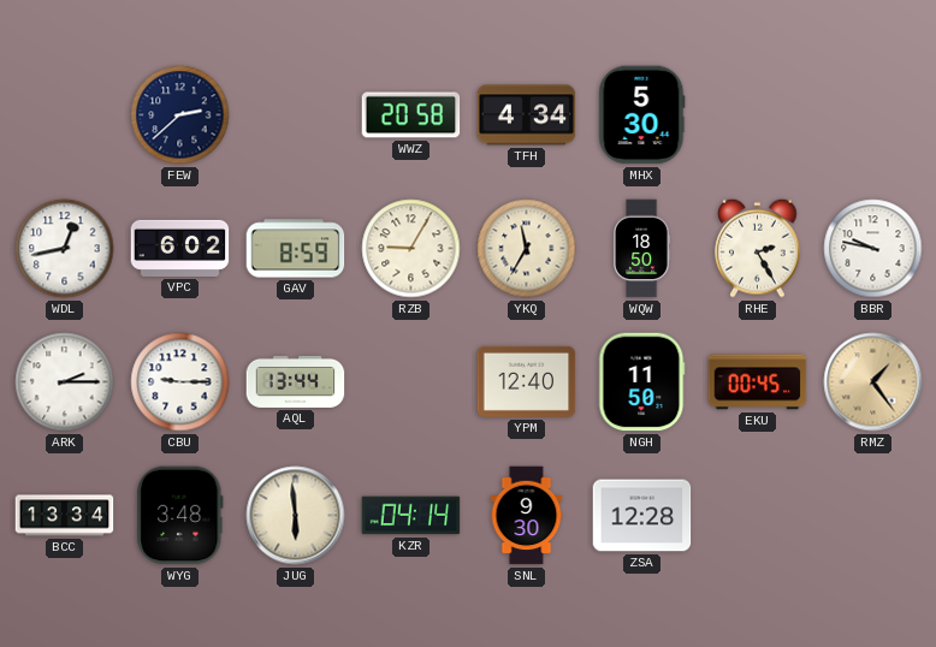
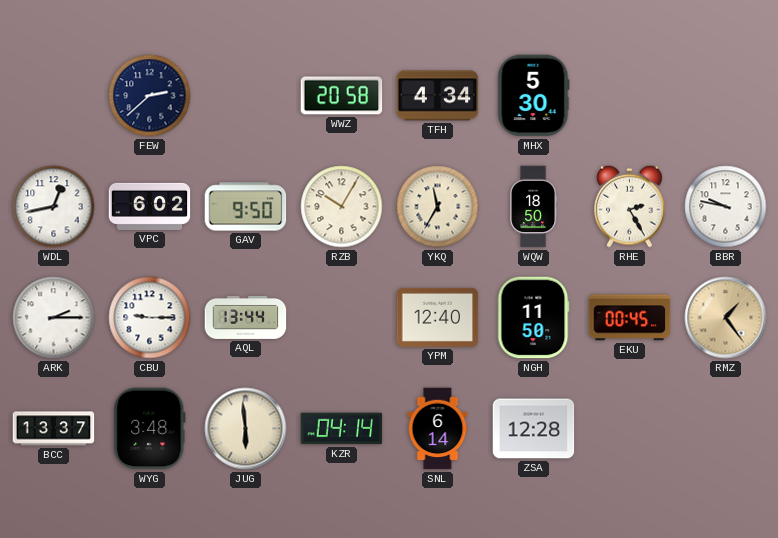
GAV: 8:59 -> 9:50
RZB: 9:05 -> 10:05
BCC: 13:34 -> 13:37
SNL: 9:30 -> 6:14
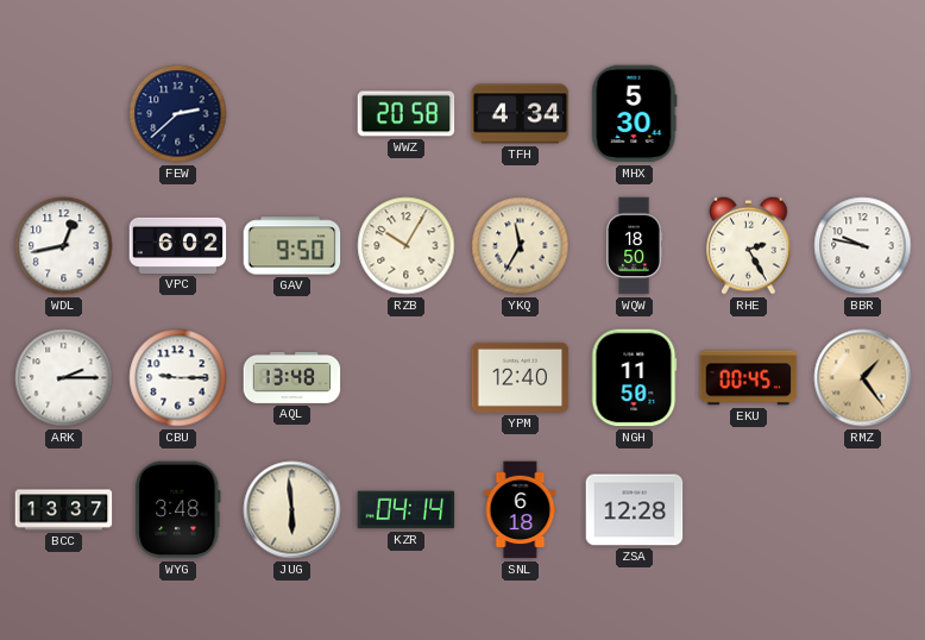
AQL: 13:44 -> 13:48
SNL: 6:14 -> 6:18
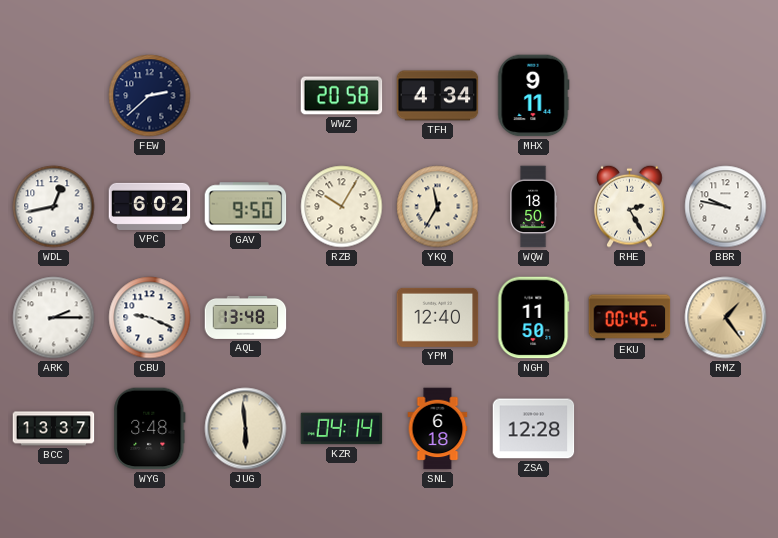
MHX: 5:30 -> 9:11
CBU: 9:15 -> 9:19
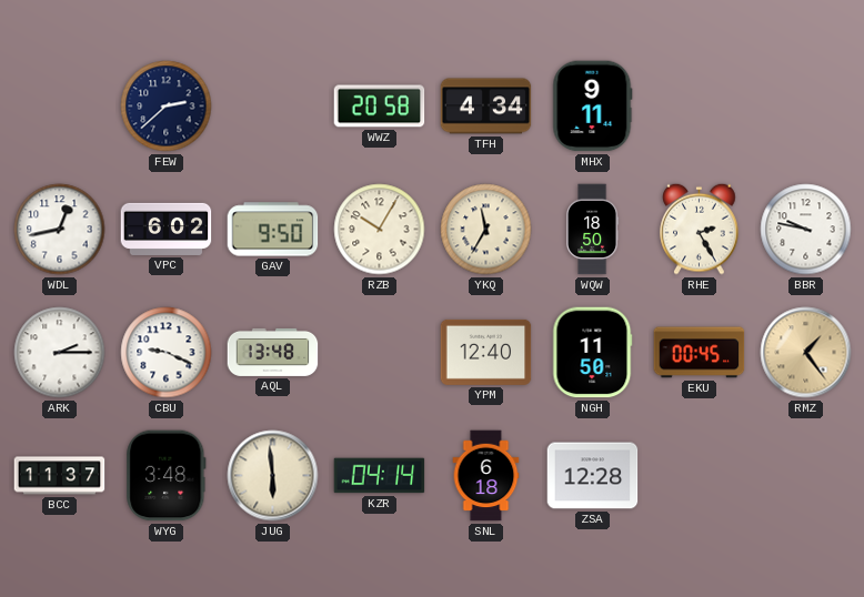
BCC: 13:37 -> 11:37
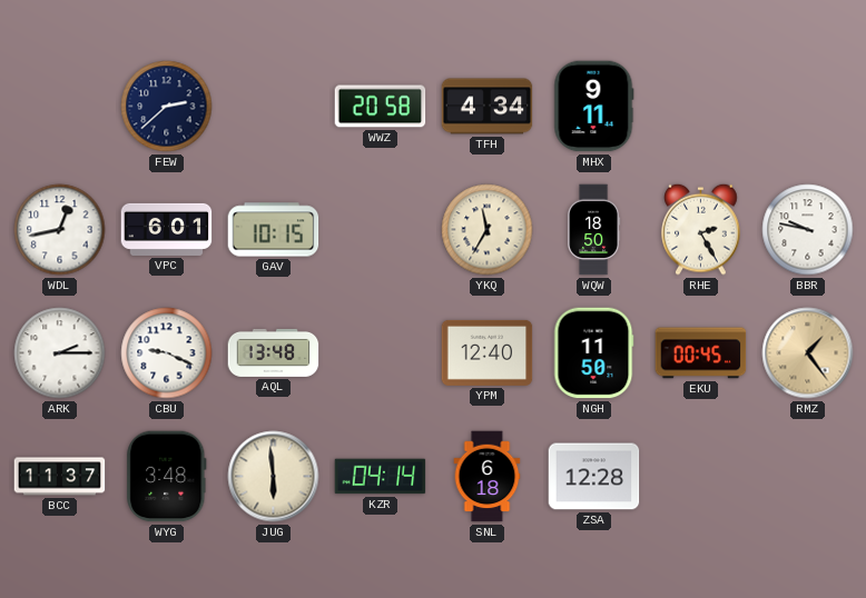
VPC: 6:02 -> 6:01
GAV: 9:50 -> 10:15
RZB: 10:05 -> none
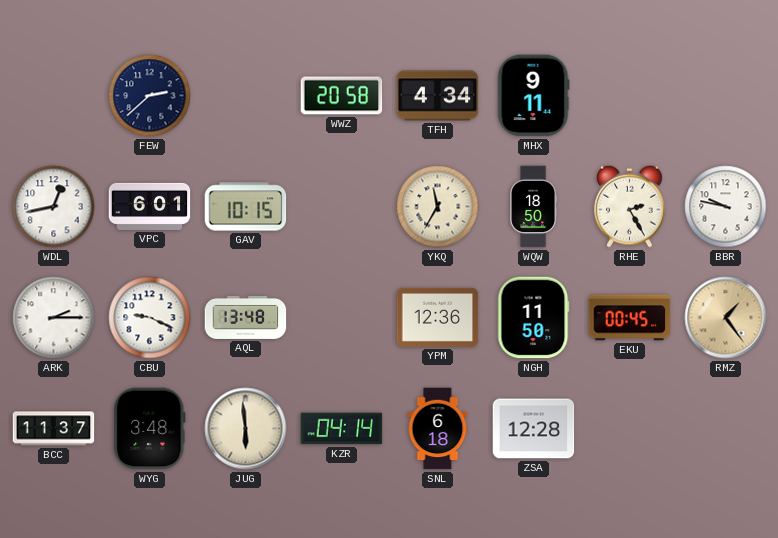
YPM: 12:40 -> 12:36
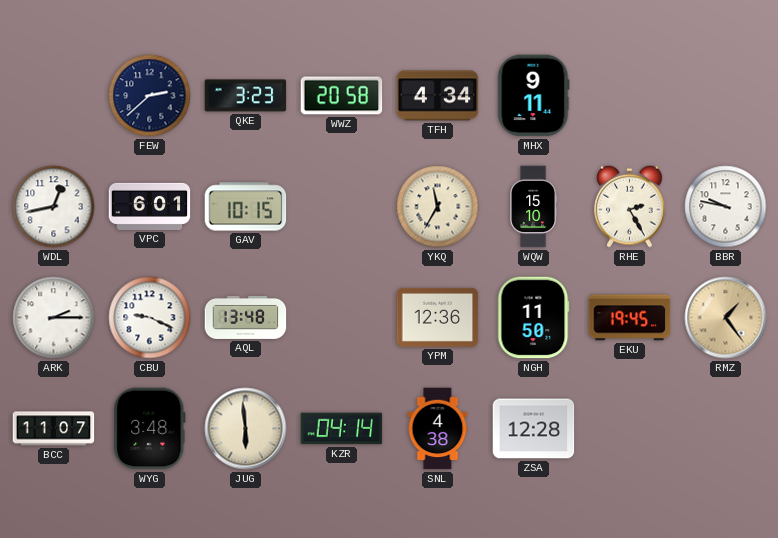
QKE: none -> 3:23
WQW: 18:50 -> 15:10
EKU: 00:45 -> 19:45
BCC: 11:37 -> 11:07
SNL: 6:18 -> 4:38
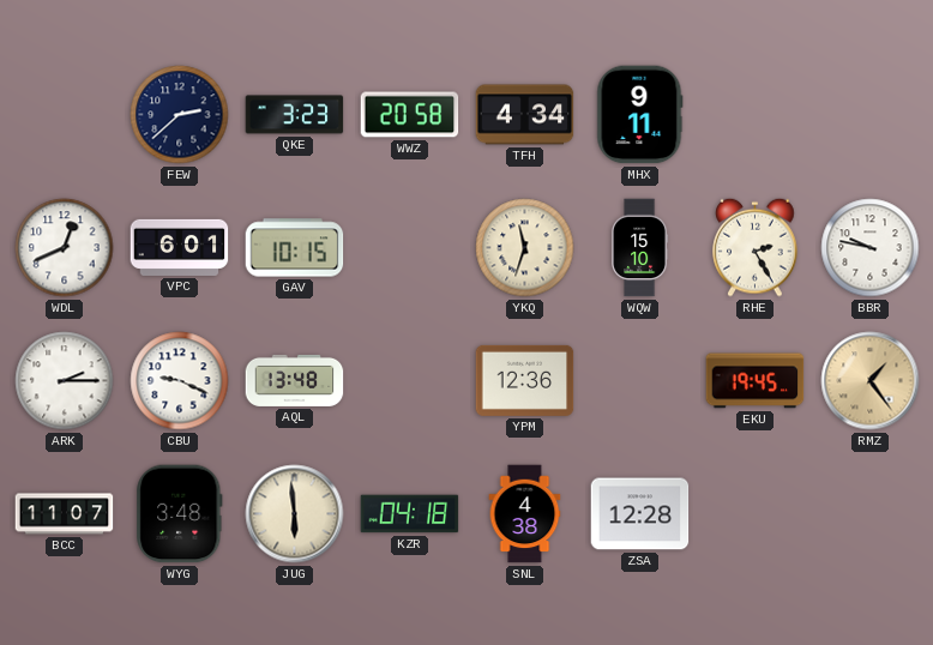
WDL: 12:43 -> 12:41
YKQ: 11:35 -> 11:33
NGH: 11:50 -> none
KZR: 04:14 -> 04:18
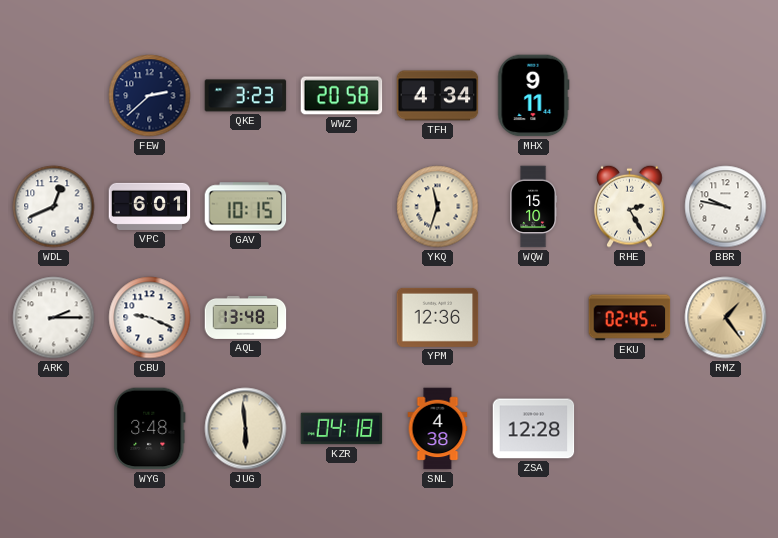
EKU: 19:45 -> 02:45
BCC: 11:07 -> none
